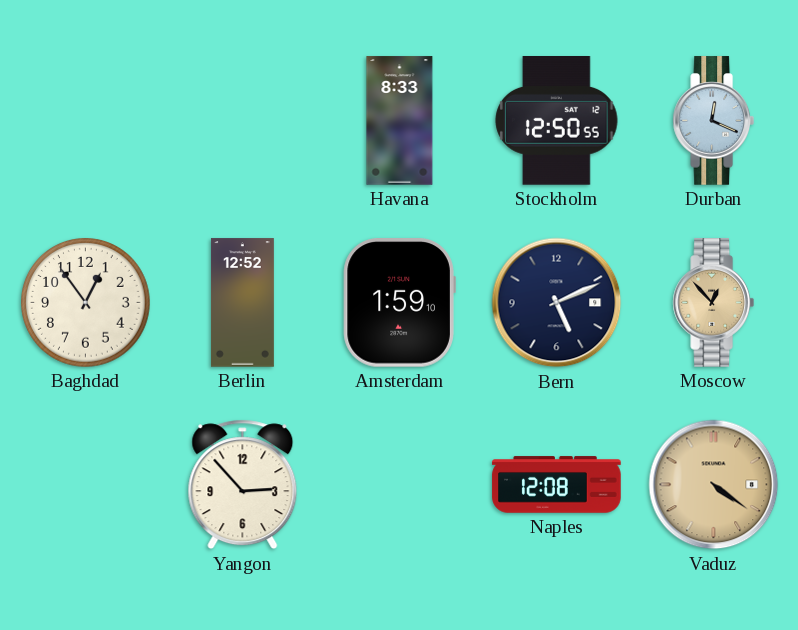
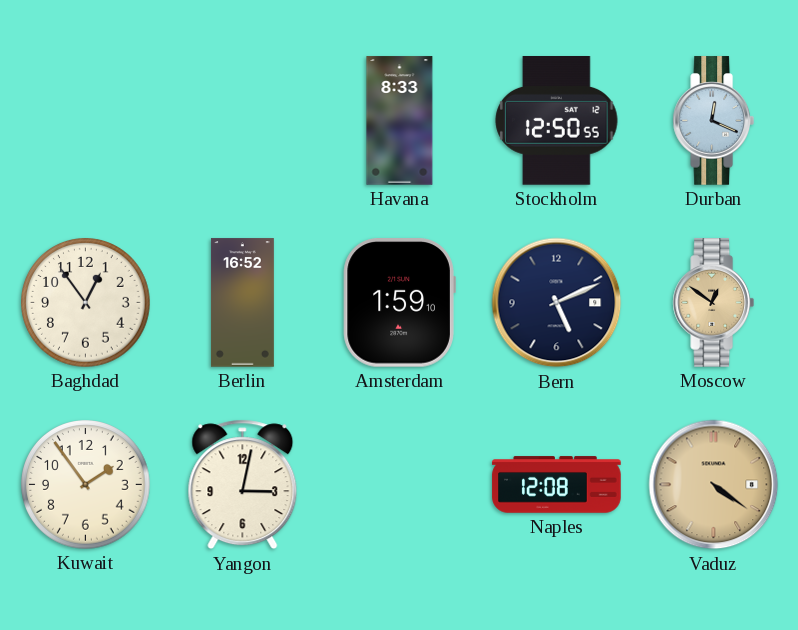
Berlin: 12:52 -> 16:52
Moscow: 12:53 -> 12:51
Kuwait: none -> 1:54
Yangon: 2:53 -> 3:02
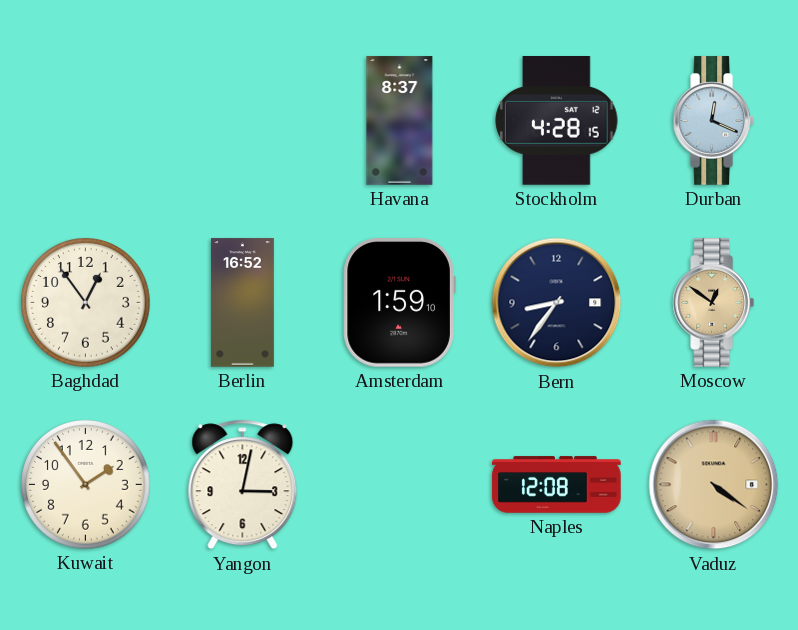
Havana: 8:33 -> 8:37
Stockholm: 12:50 -> 4:28
Bern: 5:11 -> 8:36
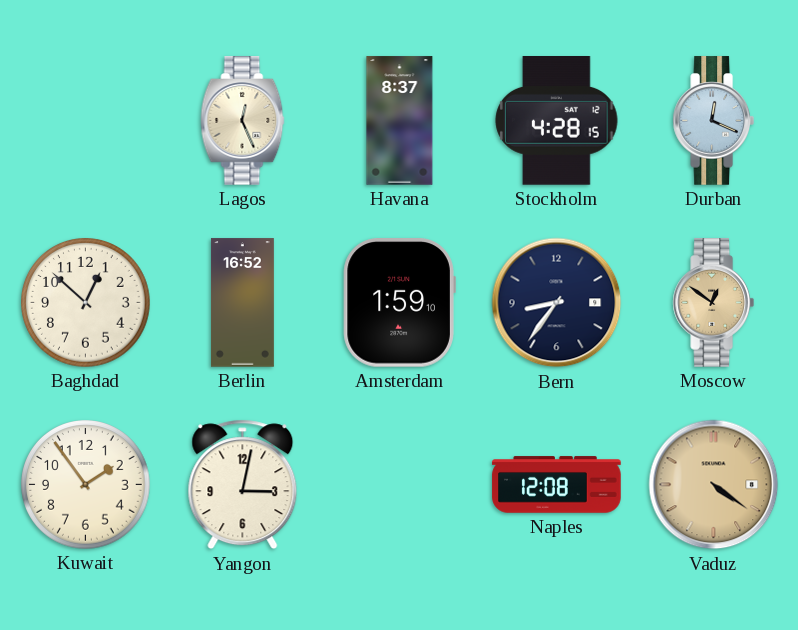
Lagos: none -> 12:26
Baghdad: 12:54 -> 12:52
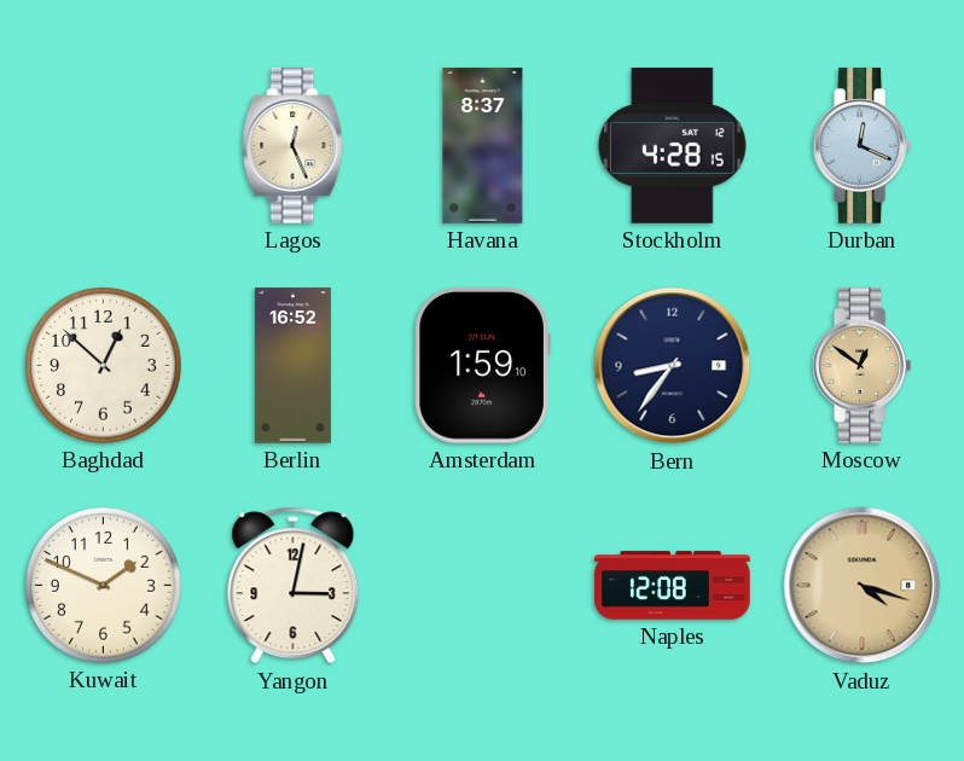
Kuwait: 1:54 -> 1:49
Vaduz: 4:21 -> 4:18
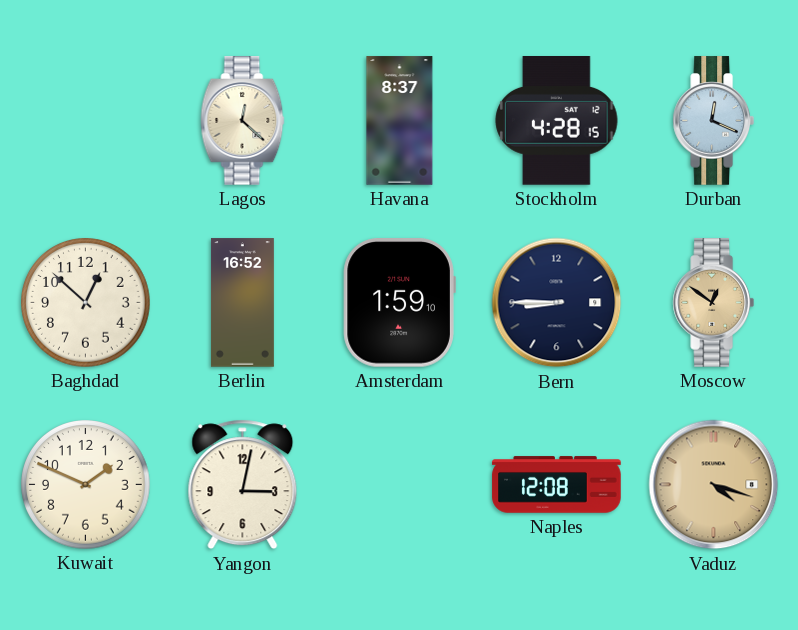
Lagos: 12:26 -> 12:22
Bern: 8:36 -> 8:45
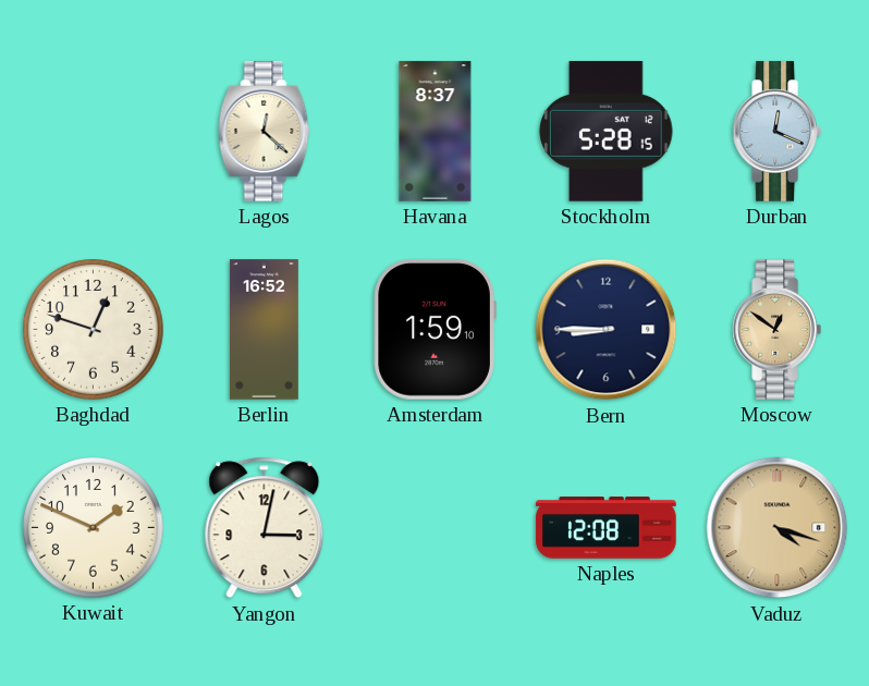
Stockholm: 4:28 -> 5:28
Baghdad: 12:52 -> 12:48
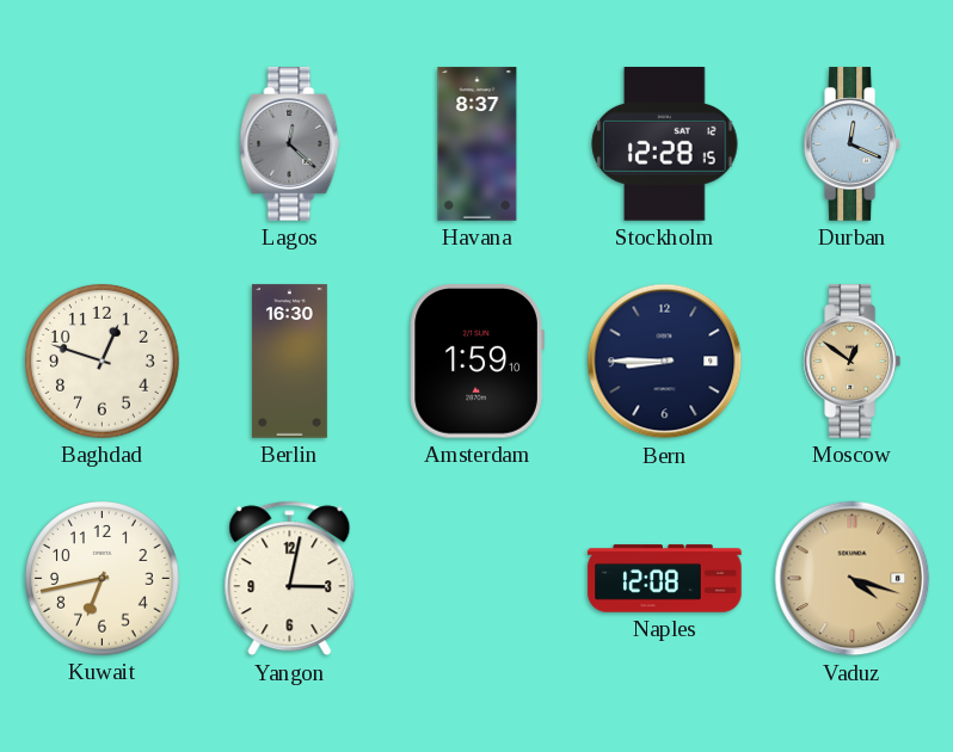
Lagos dial: cream -> grey
Stockholm: 5:28 -> 12:28
Berlin: 16:52 -> 16:30
Kuwait: 1:49 -> 6:43
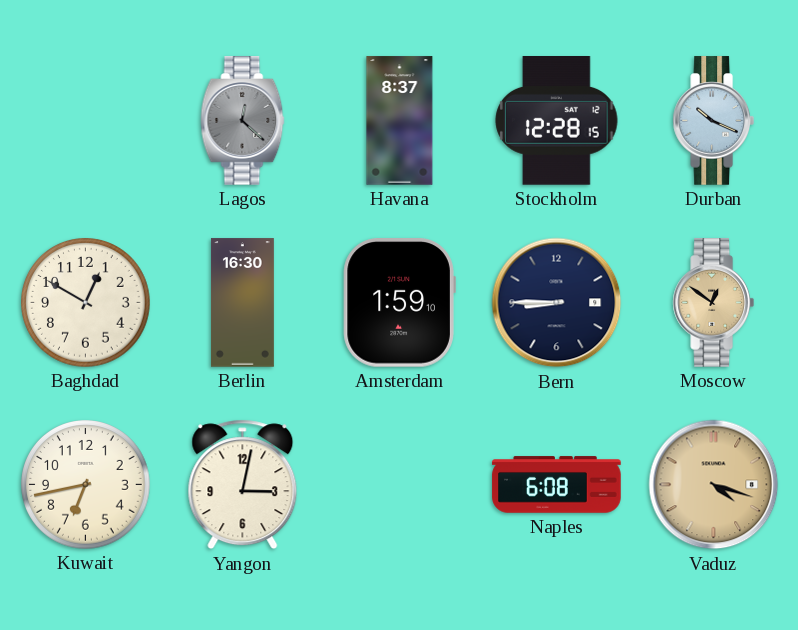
Durban: 12:19 -> 10:19
Baghdad: 12:48 -> 12:50
Naples: 12:08 -> 6:08
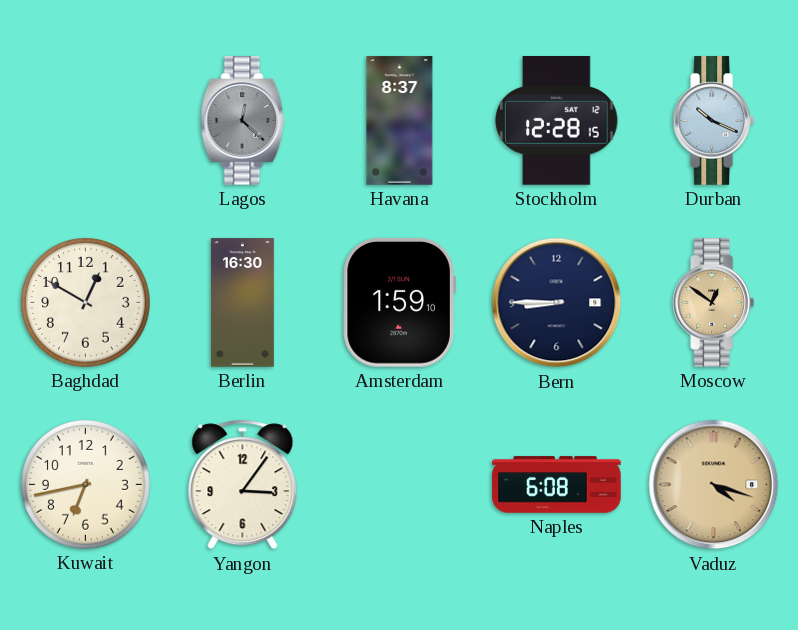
Yangon: 3:02 -> 3:06
